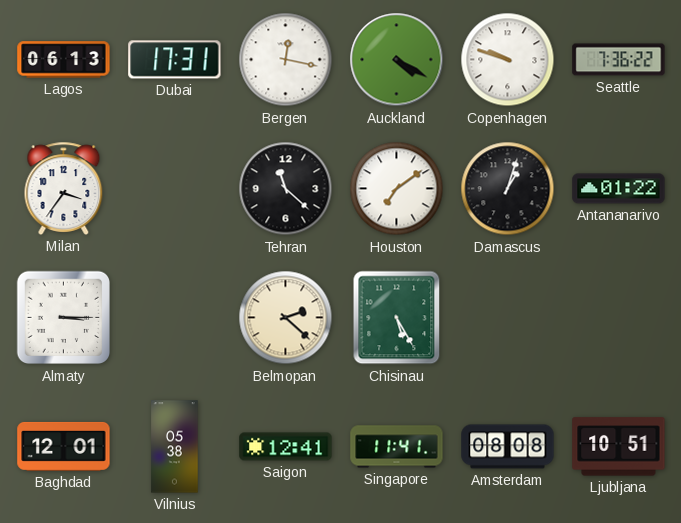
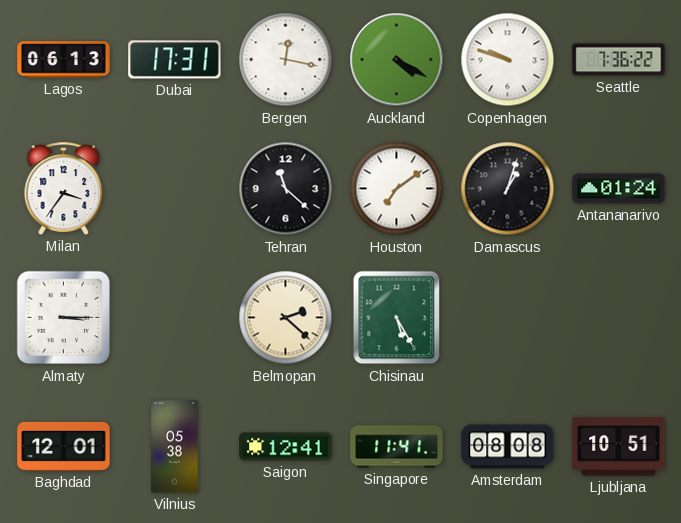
Antananarivo: 01:22 -> 01:24
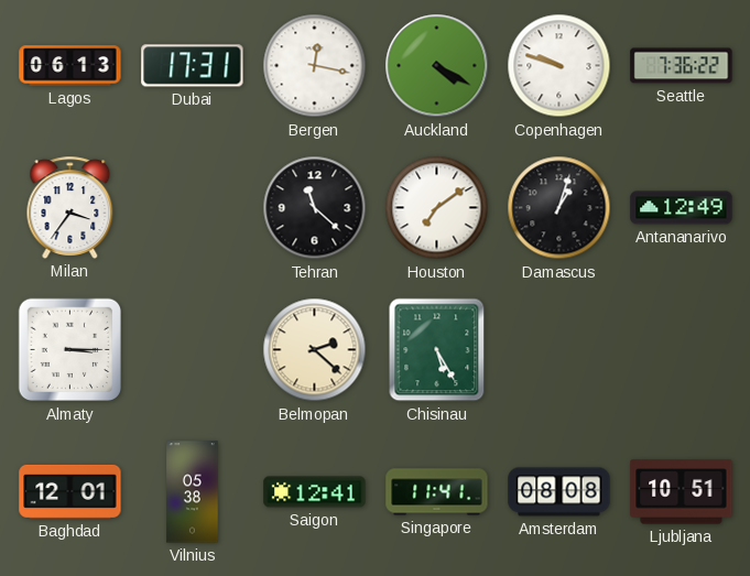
Antananarivo: 01:24 -> 12:49
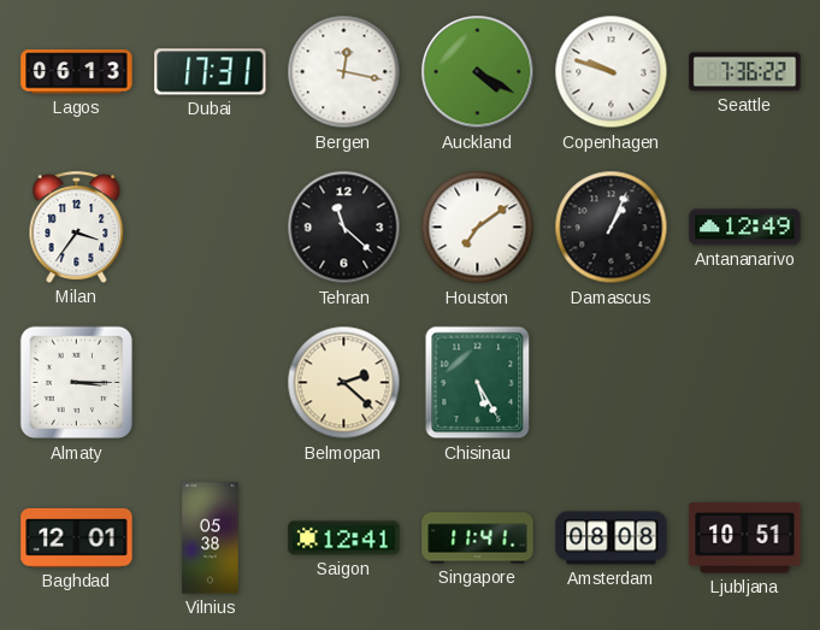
Damascus: 1:03 -> 1:04
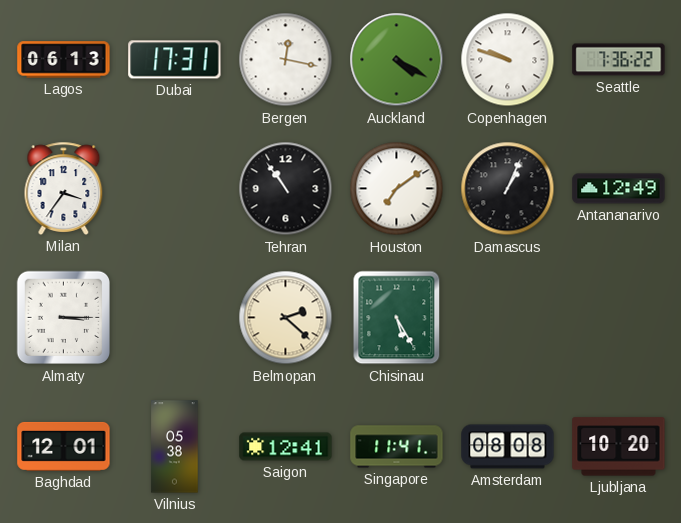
Tehran: 11:22 -> 10:54
Ljubljana: 10:51 -> 10:20
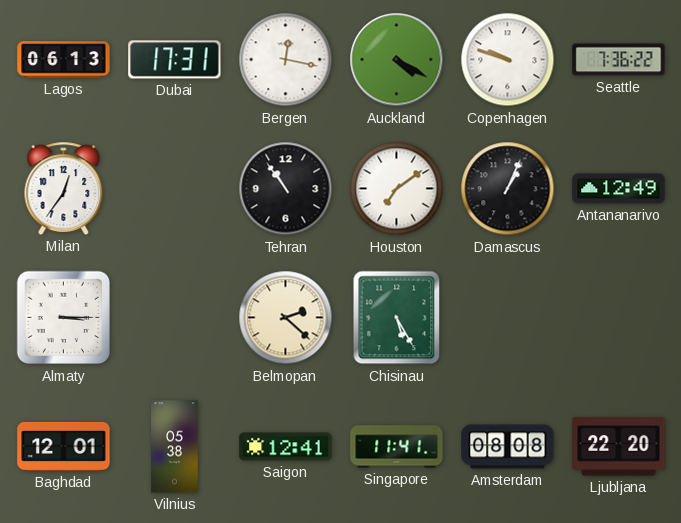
Milan: 3:36 -> 12:36
Ljubljana: 10:20 -> 22:20
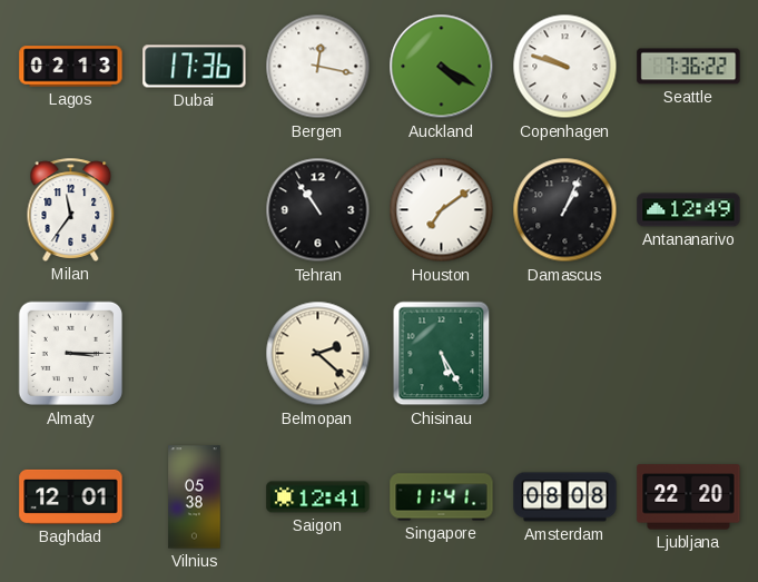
Lagos: 06:13 -> 02:13
Dubai: 17:31 -> 17:36
Milan: 12:36 -> 11:36
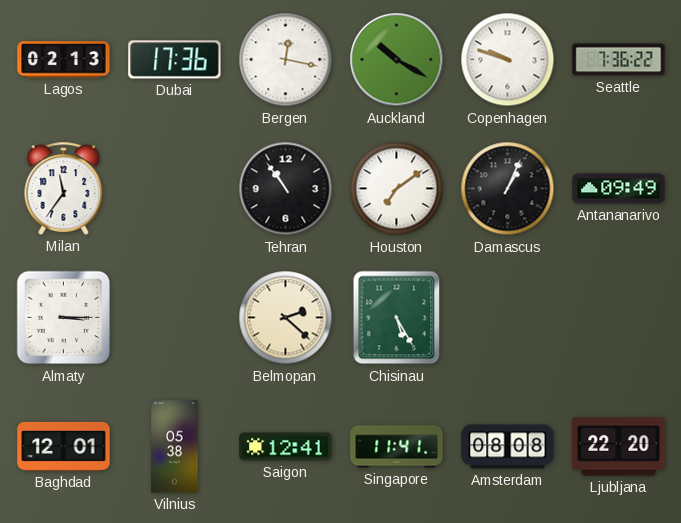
Auckland: 4:20 -> 10:20
Antananarivo: 12:49 -> 09:49
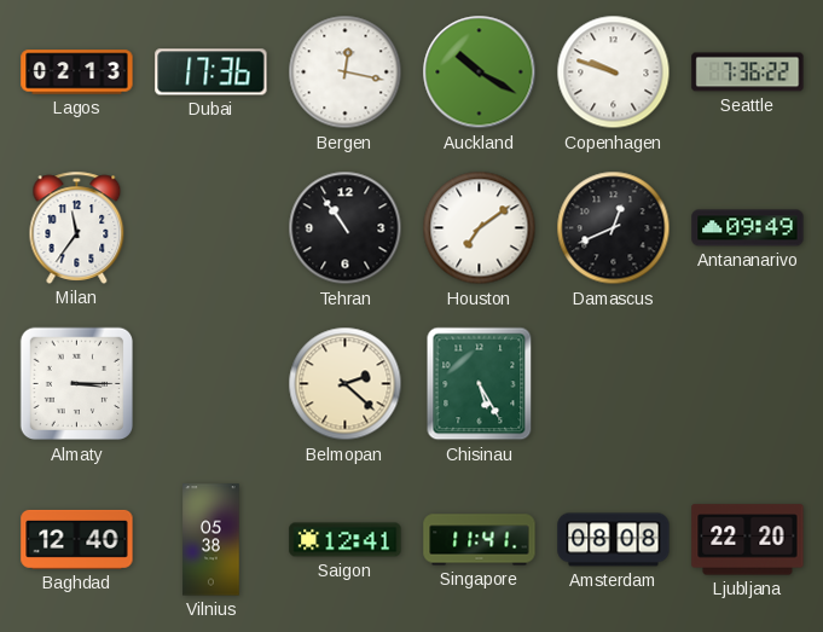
Damascus: 1:04 -> 12:41
Baghdad: 12:01 -> 12:40
